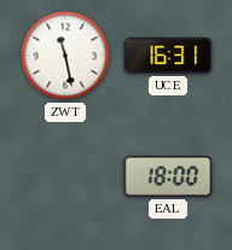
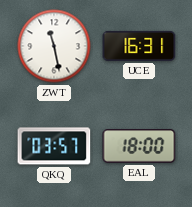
QKQ: none -> 03:57
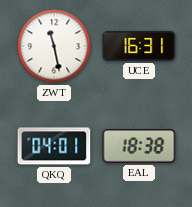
QKQ: 03:57 -> 04:01
EAL: 18:00 -> 18:38
